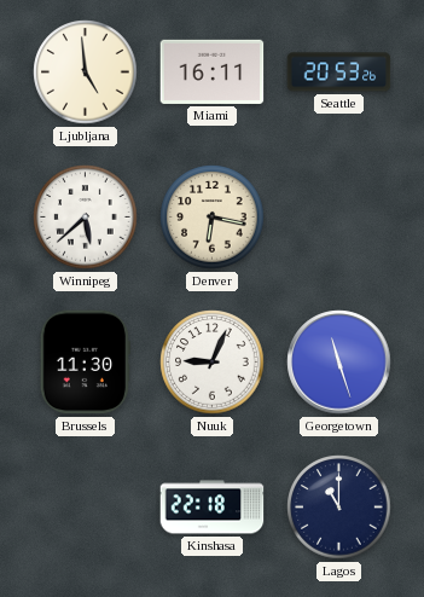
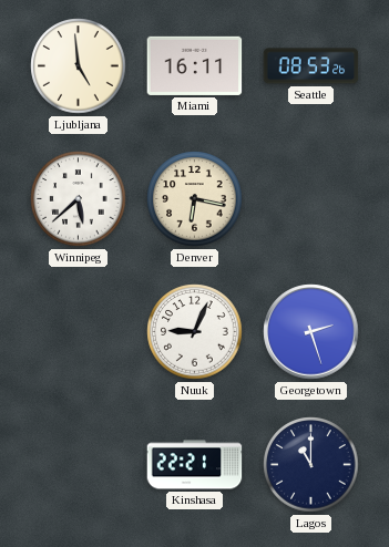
Seattle: 20:53 -> 08:53
Brussels: 11:30 -> none
Georgetown: 11:27 -> 2:27
Kinshasa: 22:18 -> 22:21
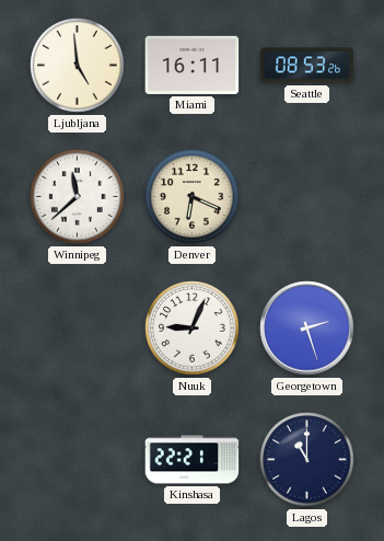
Winnipeg: 5:38 -> 11:38
Denver: 6:17 -> 6:19
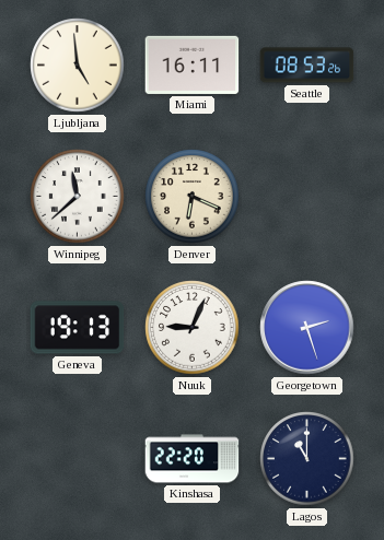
Geneva: none -> 19:13
Kinshasa: 22:21 -> 22:20
